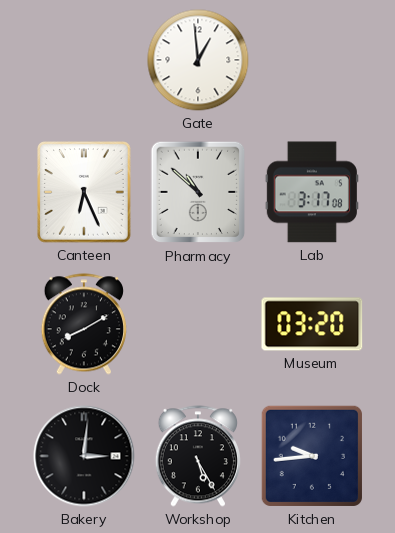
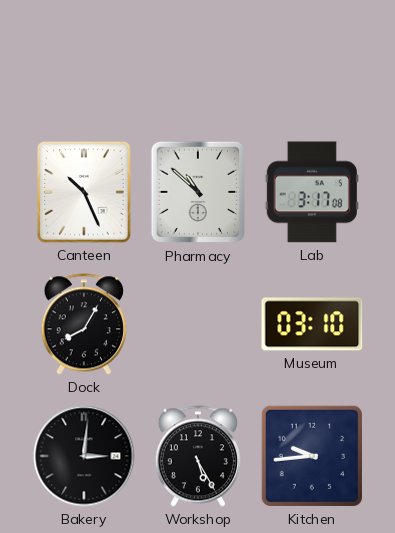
Gate: 12:59 -> none
Canteen: 6:26 -> 10:26
Dock: 8:10 -> 8:05
Museum: 03:20 -> 03:10
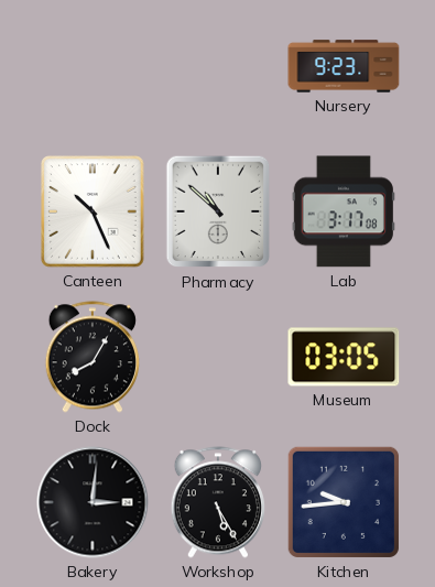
Nursery: none -> 9:23
Museum: 03:10 -> 03:05
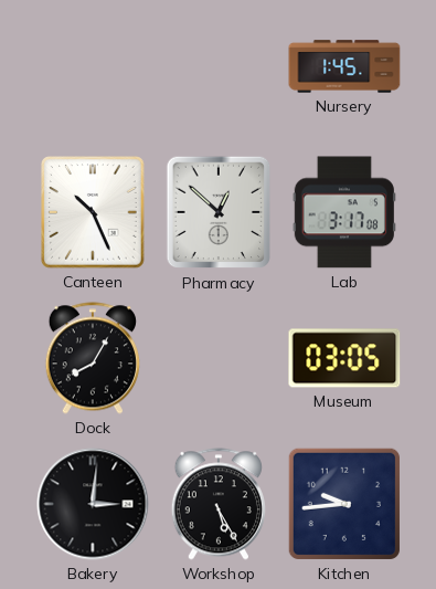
Nursery: 9:23 -> 1:45
Pharmacy: 10:52 -> 12:52
